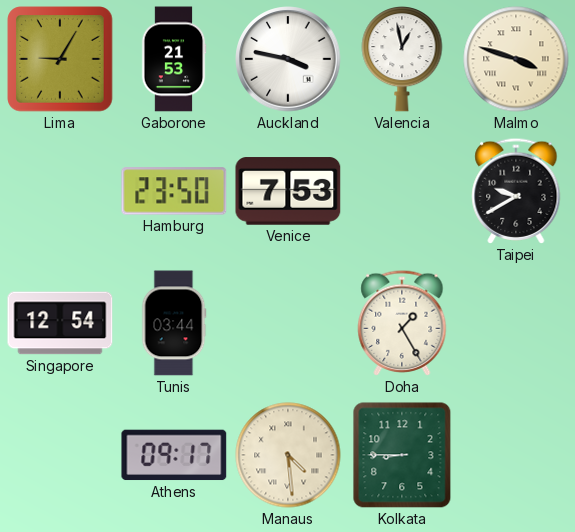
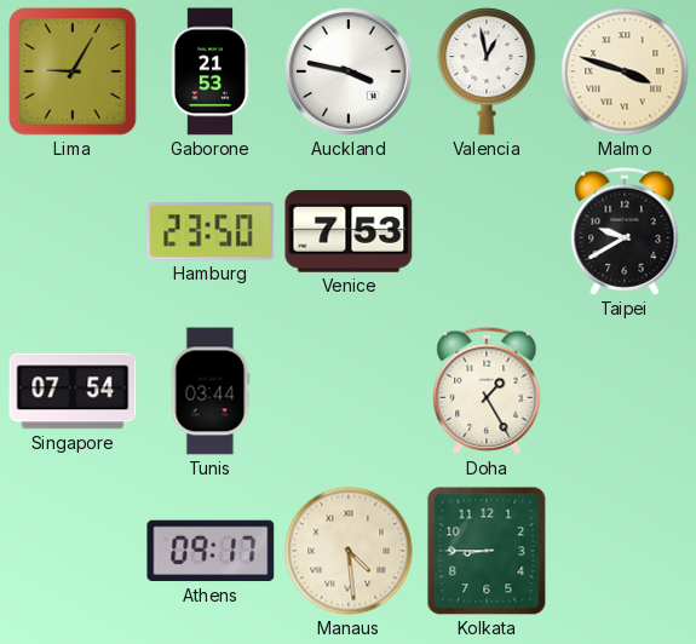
Singapore: 12:54 -> 07:54
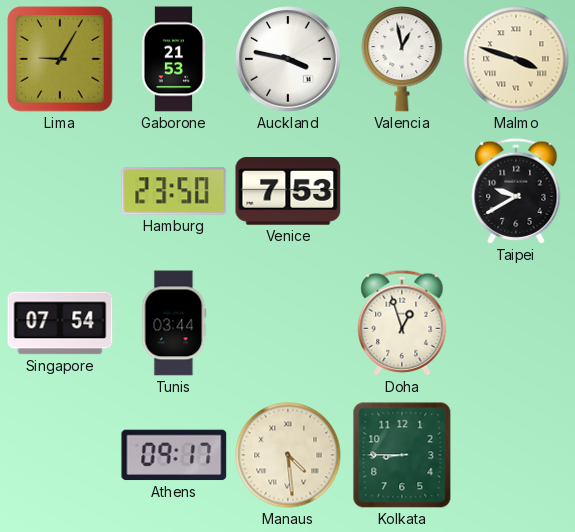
Doha: 1:25 -> 12:57
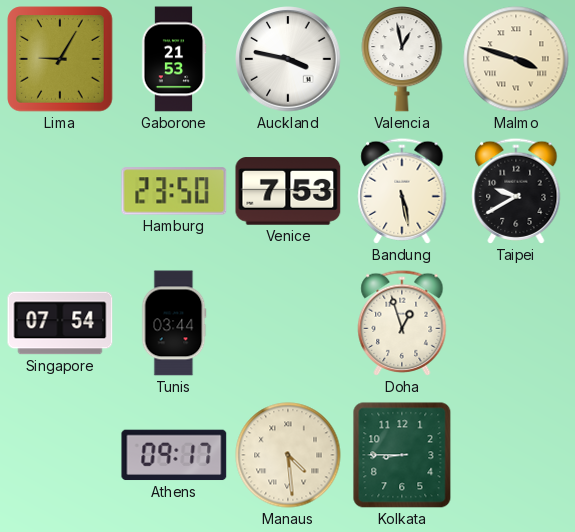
Bandung: none -> 5:28
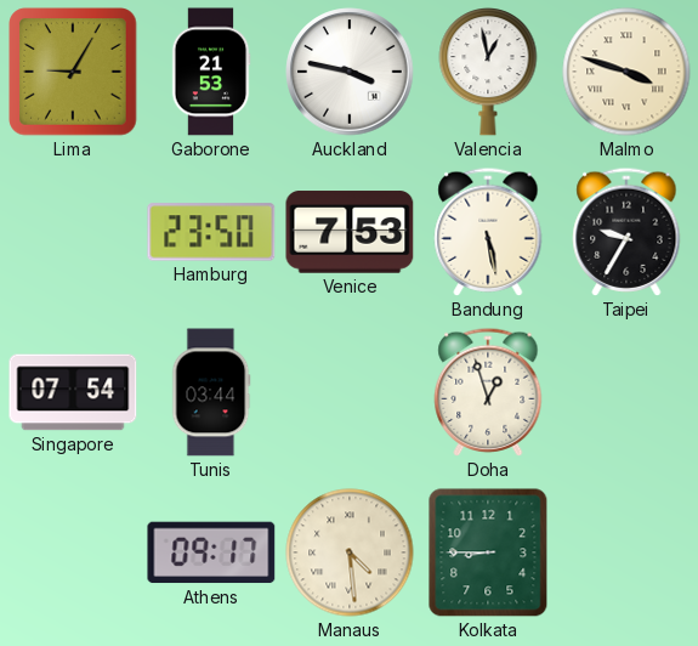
Taipei: 9:40 -> 9:35
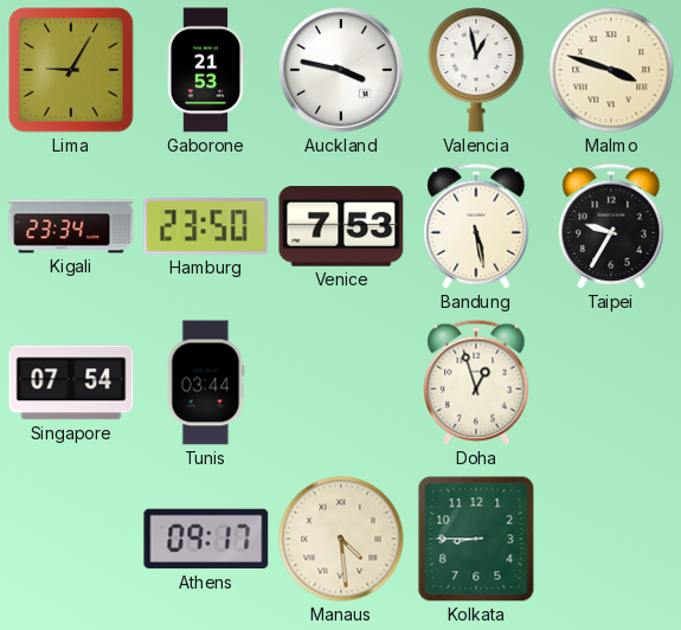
Kigali: none -> 23:34
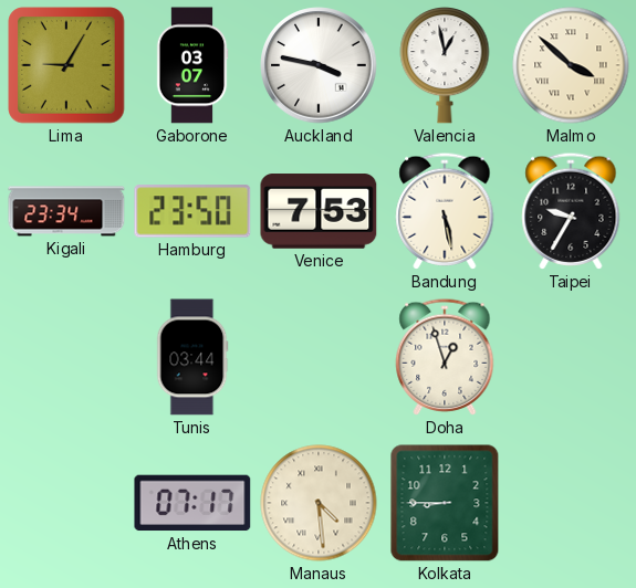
Gaborone: 21:53 -> 03:07
Malmo: 3:48 -> 3:52
Singapore: 07:54 -> none
Athens: 09:17 -> 07:17
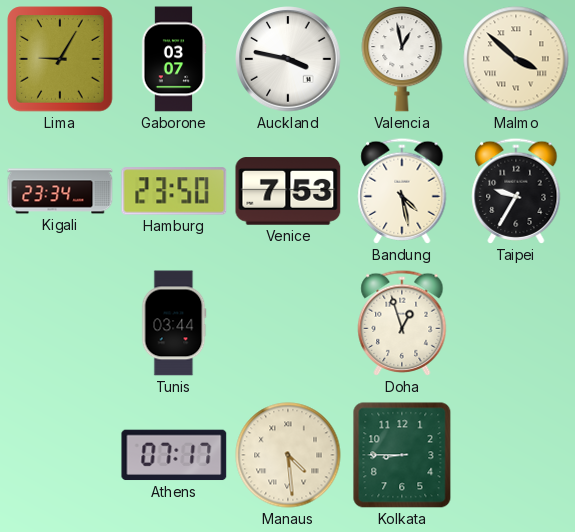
Bandung: 5:28 -> 4:28
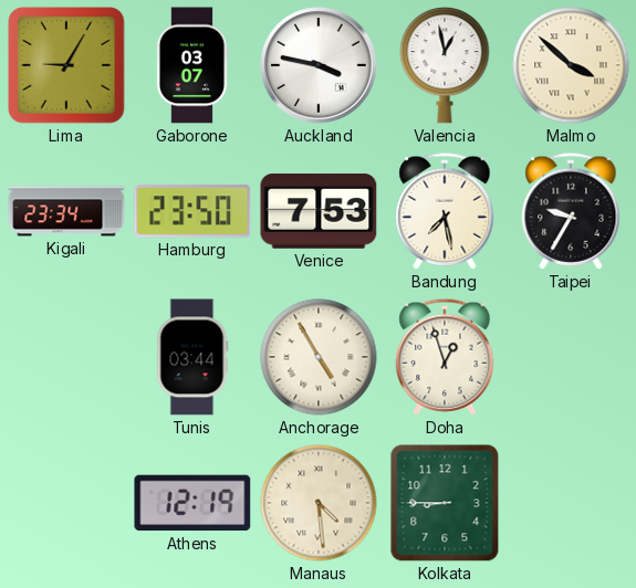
Bandung: 4:28 -> 7:28
Anchorage: none -> 4:55
Athens: 07:17 -> 12:19
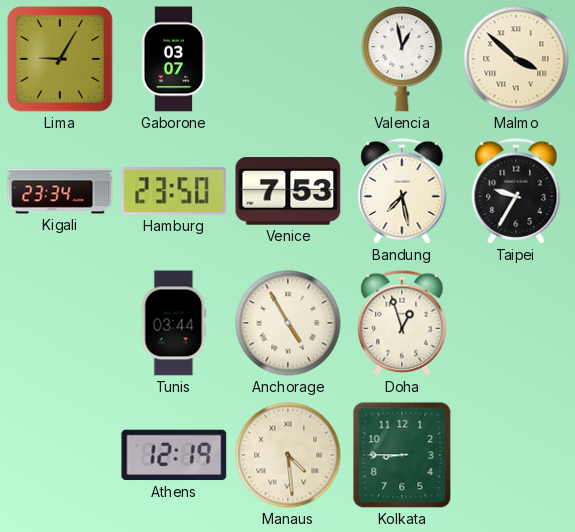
Auckland: 3:47 -> none
